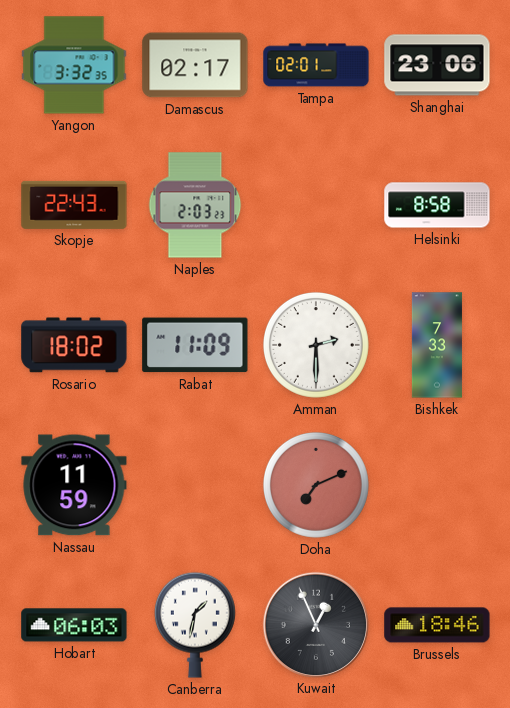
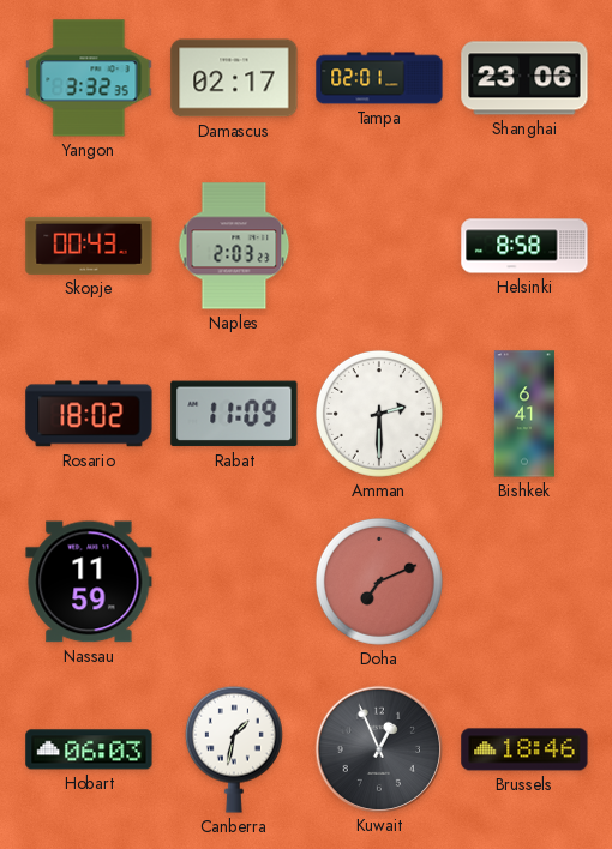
Skopje: 22:43 -> 00:43
Bishkek: 7:33 -> 6:41
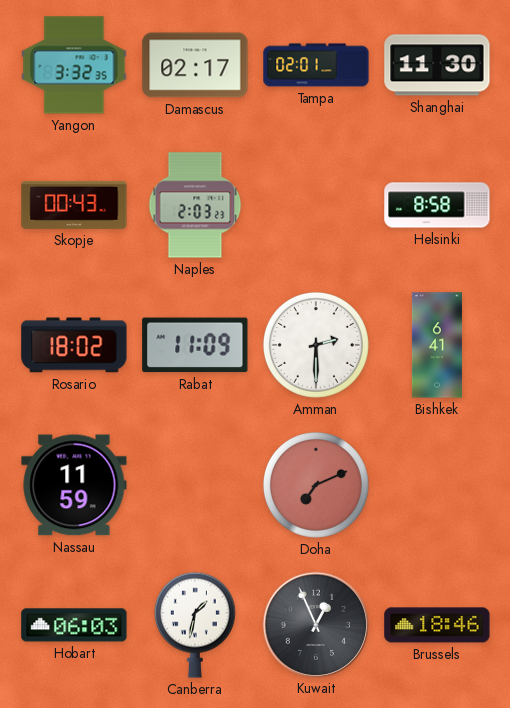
Shanghai: 23:06 -> 11:30
